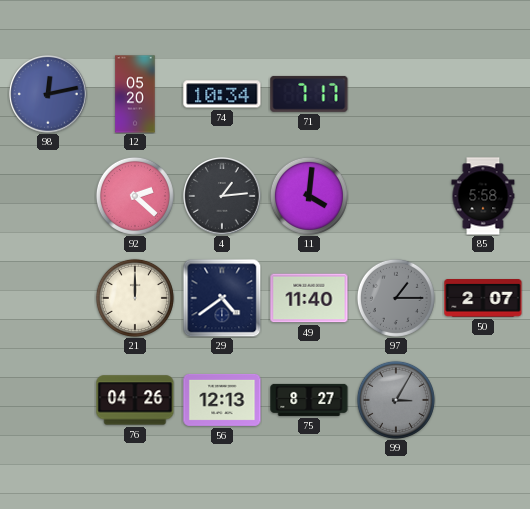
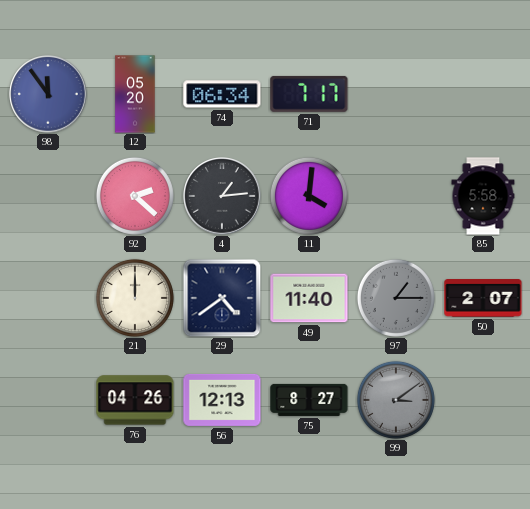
98: 12:13 -> 11:54
74: 10:34 -> 06:34
99: 3:05 -> 3:09
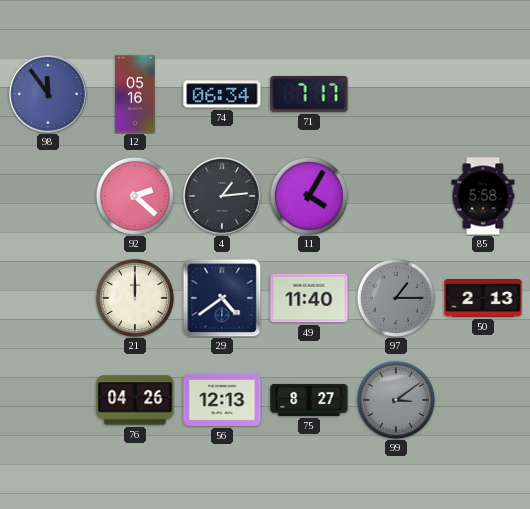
12: 05:20 -> 05:16
11: 4:01 -> 4:05
50: 2:07 -> 2:13
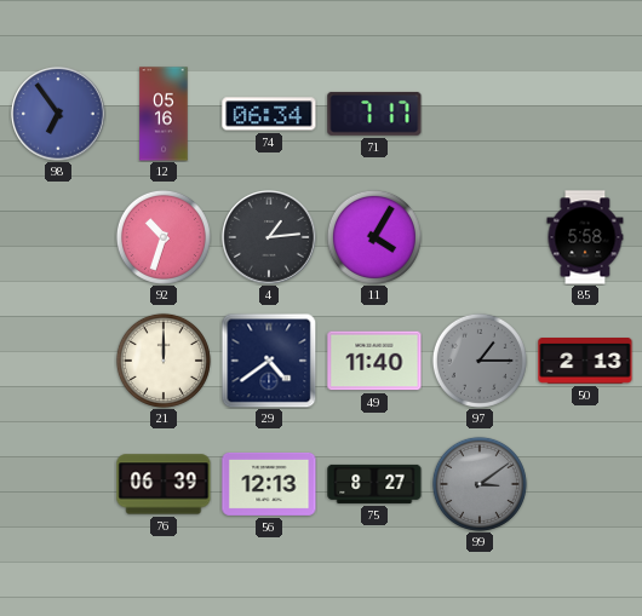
98: 11:54 -> 6:54
92: 2:22 -> 10:33
76: 04:26 -> 06:39
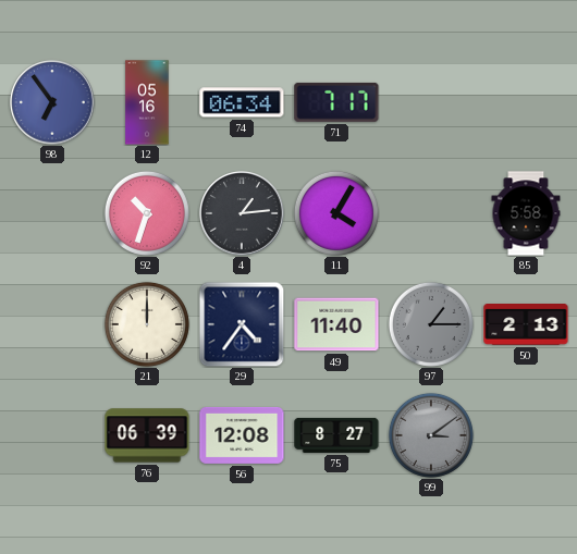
29: 4:39 -> 4:36
56: 12:13 -> 12:08
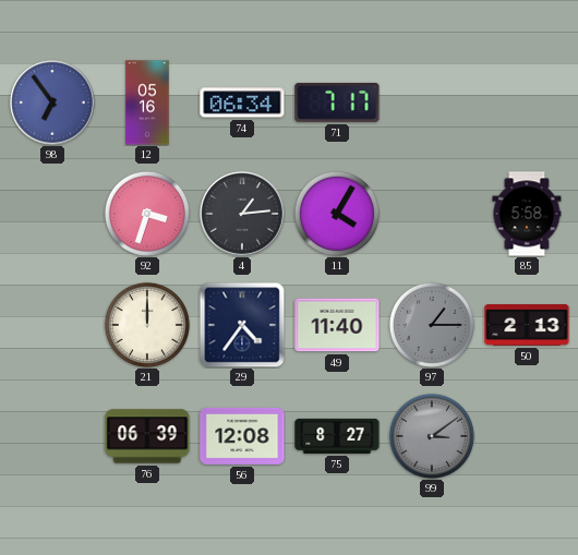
92: 10:33 -> 3:33
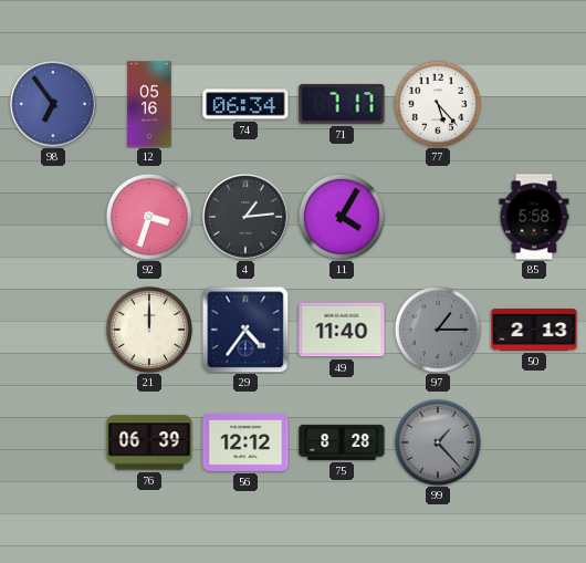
77: none -> 5:23
56: 12:08 -> 12:12
75: 8:27 -> 8:28
99: 3:09 -> 1:23
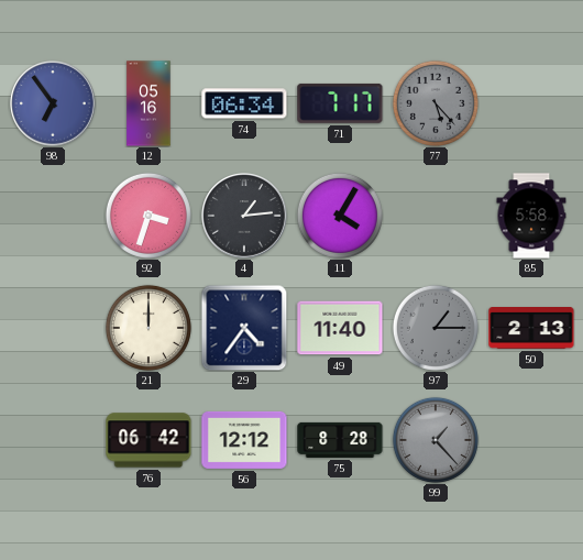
77 dial: white -> grey
76: 06:39 -> 06:42
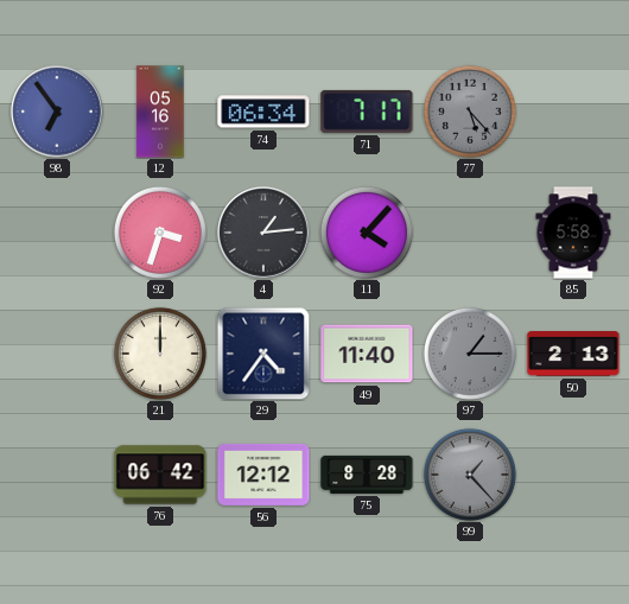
11: 4:05 -> 4:07
